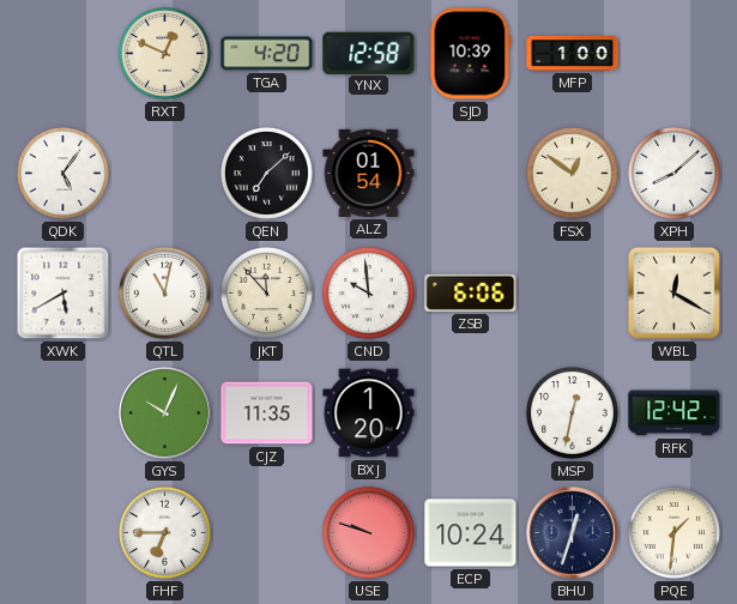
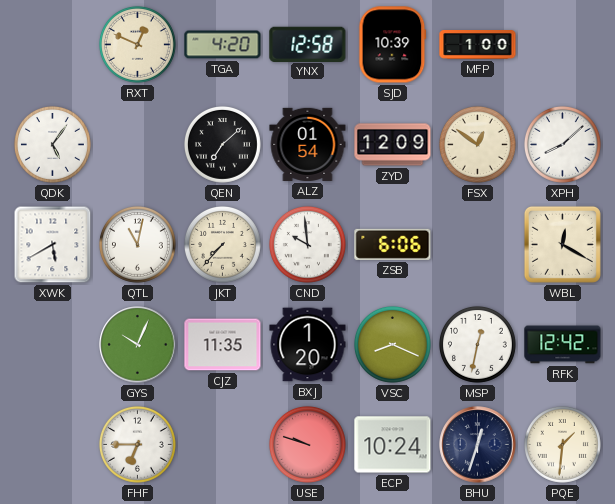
ZYD: none -> 12:09
JKT: 11:53 -> 7:37
VSC: none -> 8:19
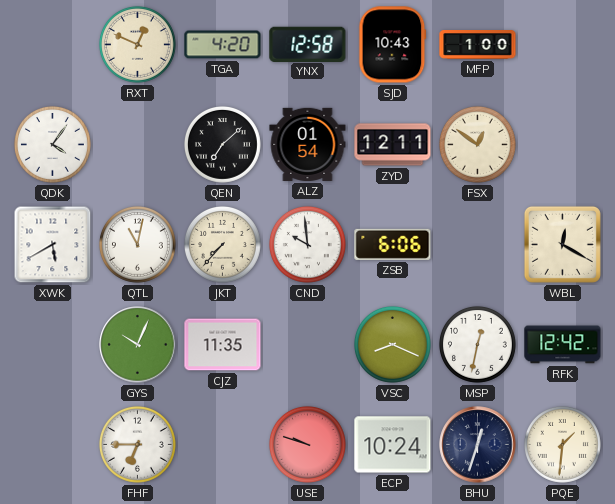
SJD: 10:39 -> 10:43
QDK: 5:06 -> 4:06
ZYD: 12:09 -> 12:11
XPH: 8:08 -> none
BXJ: 1:20 -> none
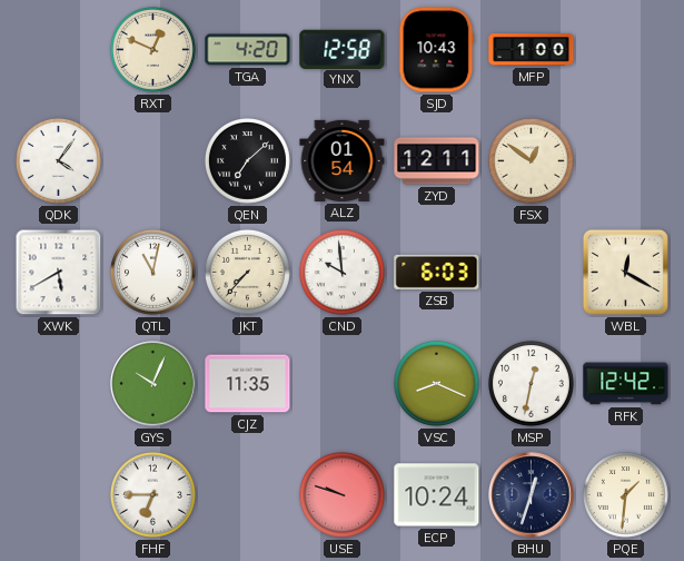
ZSB: 6:06 -> 6:03
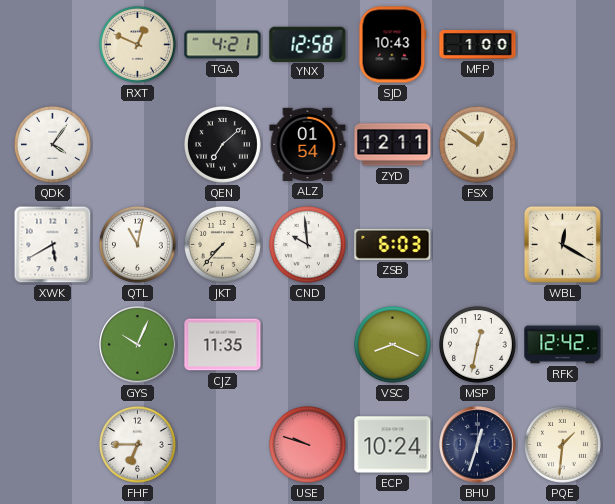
TGA: 4:20 -> 4:21
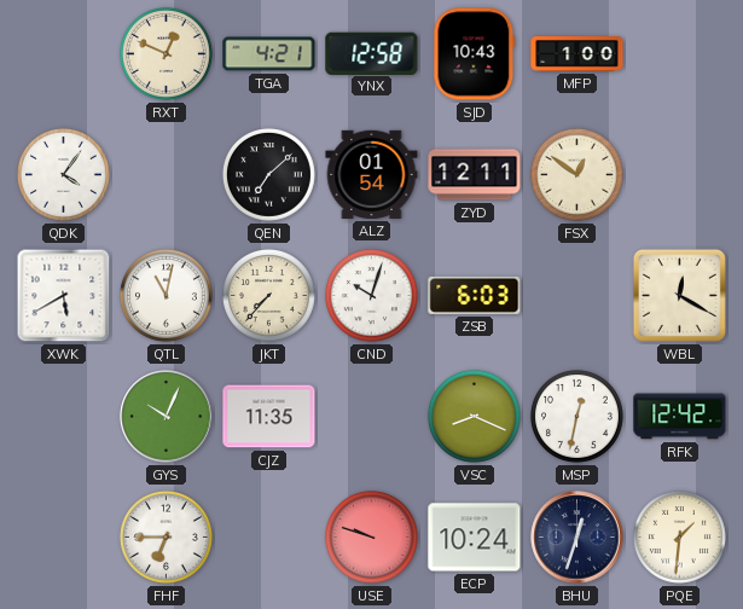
CND: 9:59 -> 10:03
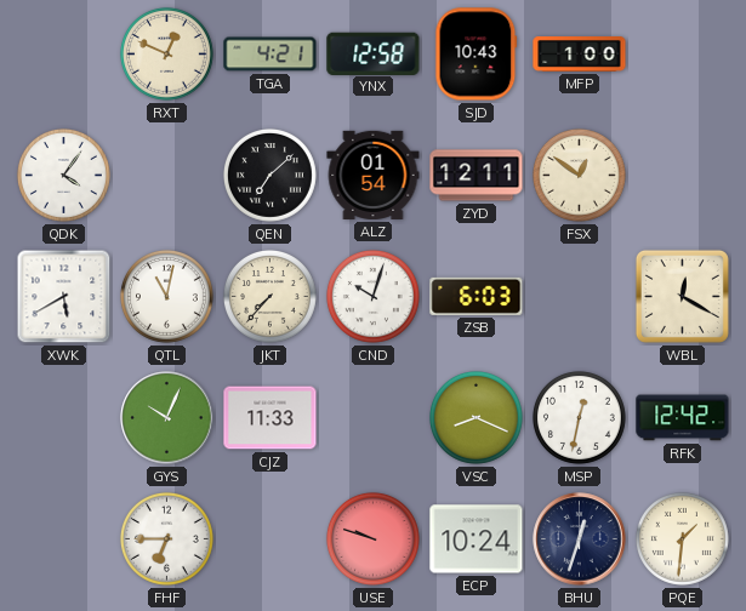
CJZ: 11:35 -> 11:33
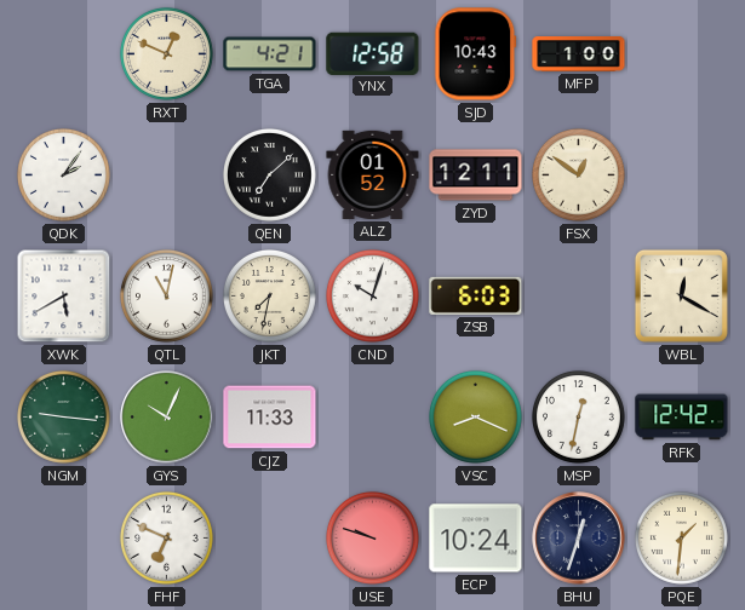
QDK: 4:06 -> 2:06
ALZ: 01:54 -> 01:52
JKT: 7:37 -> 7:32
NGM: none -> 9:16
FHF: 6:45 -> 6:49
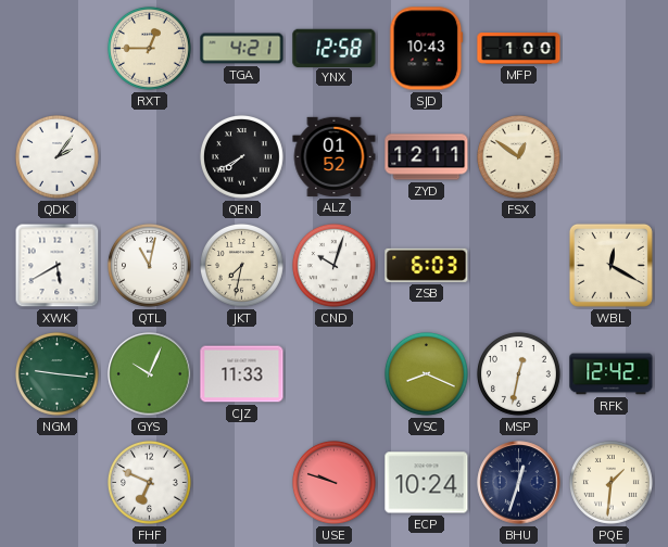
RXT: 12:49 -> 12:45
QEN: 7:08 -> 7:40
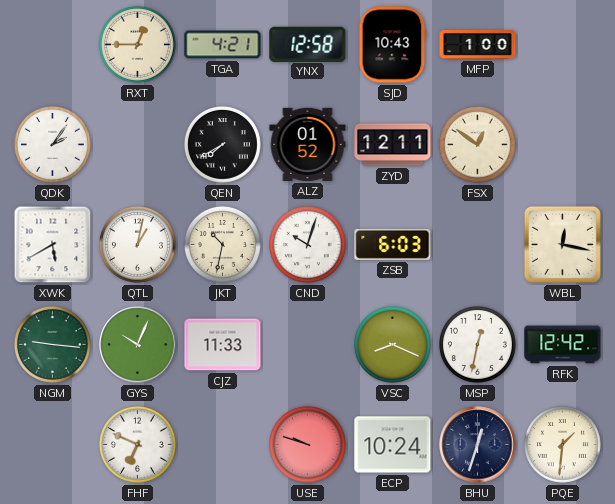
QTL: 11:02 -> 1:02
JKT: 7:32 -> 10:32
WBL: 12:20 -> 12:17
